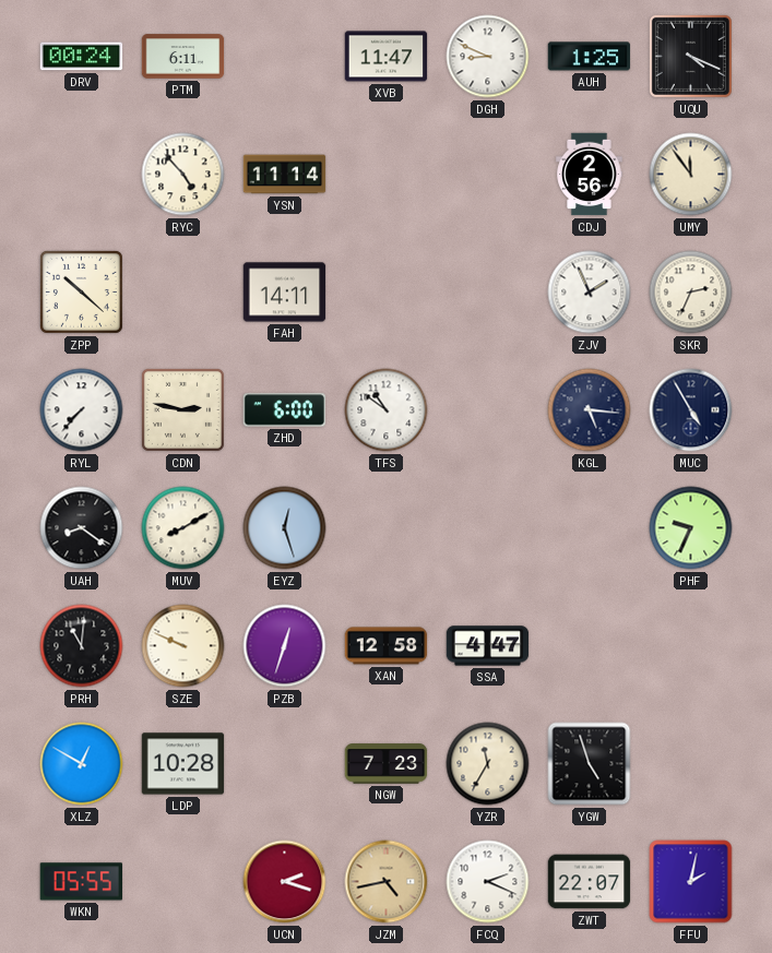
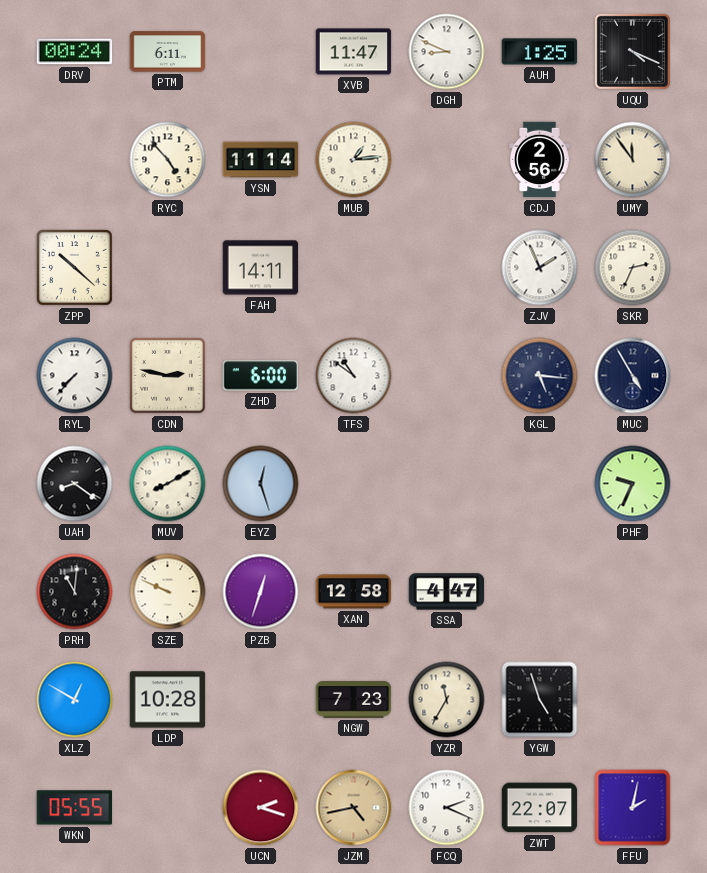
MUB: none -> 1:14
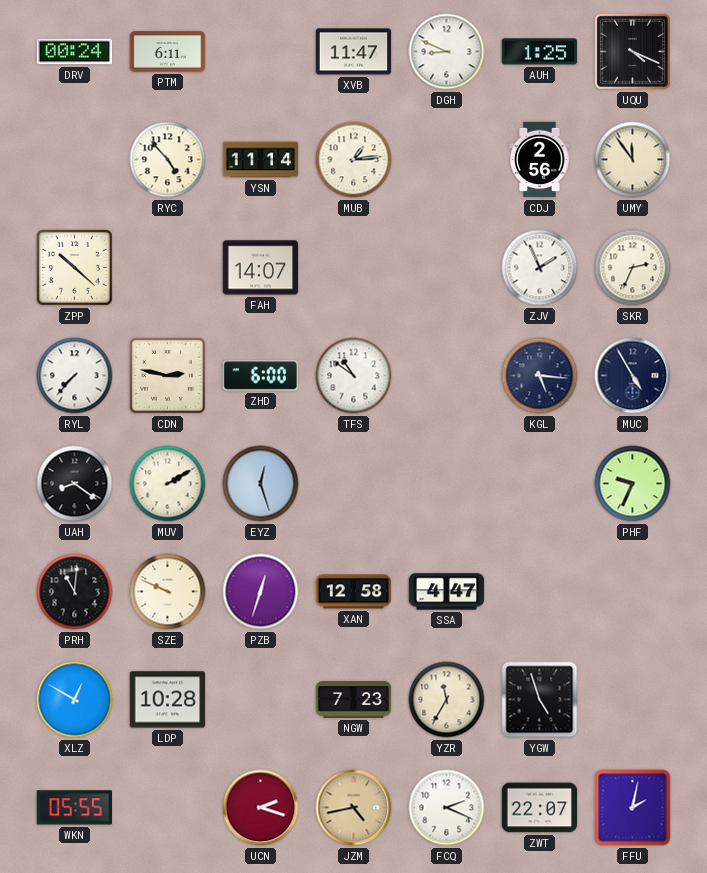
FAH: 14:11 -> 14:07
MUV: 8:10 -> 2:10
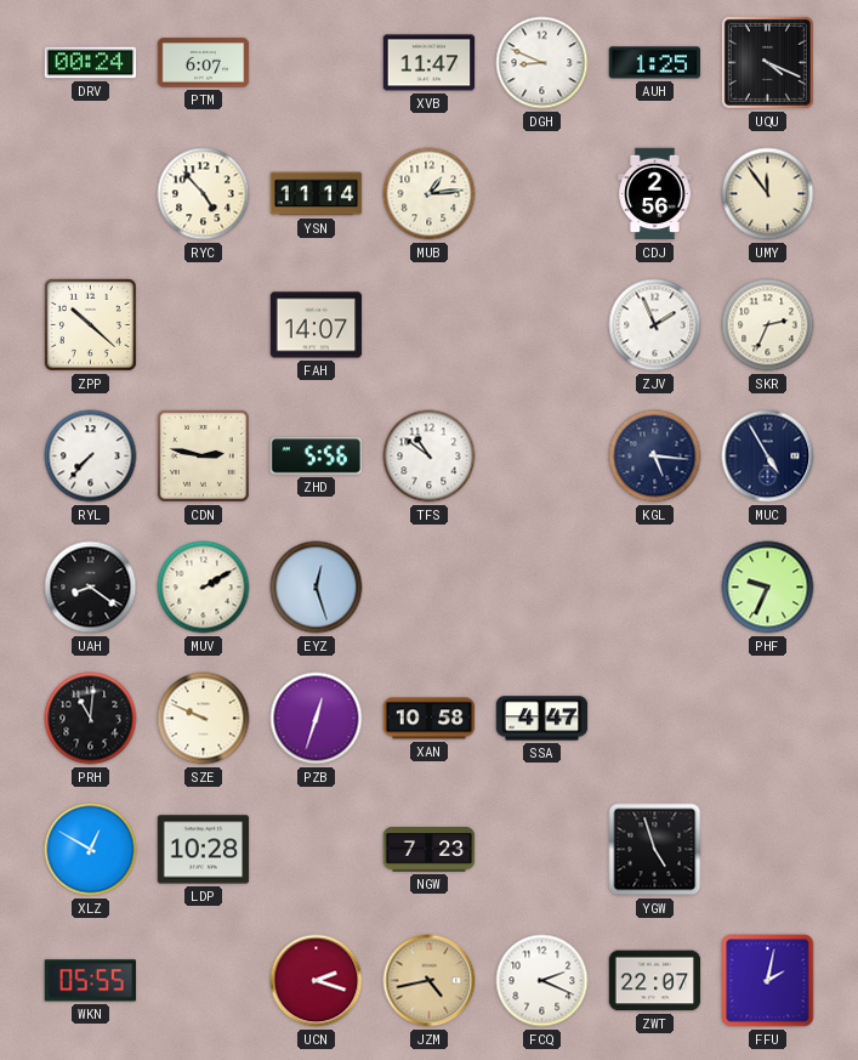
PTM: 6:11 -> 6:07
ZHD: 6:00 -> 5:56
XAN: 12:58 -> 10:58
YZR: 11:35 -> none
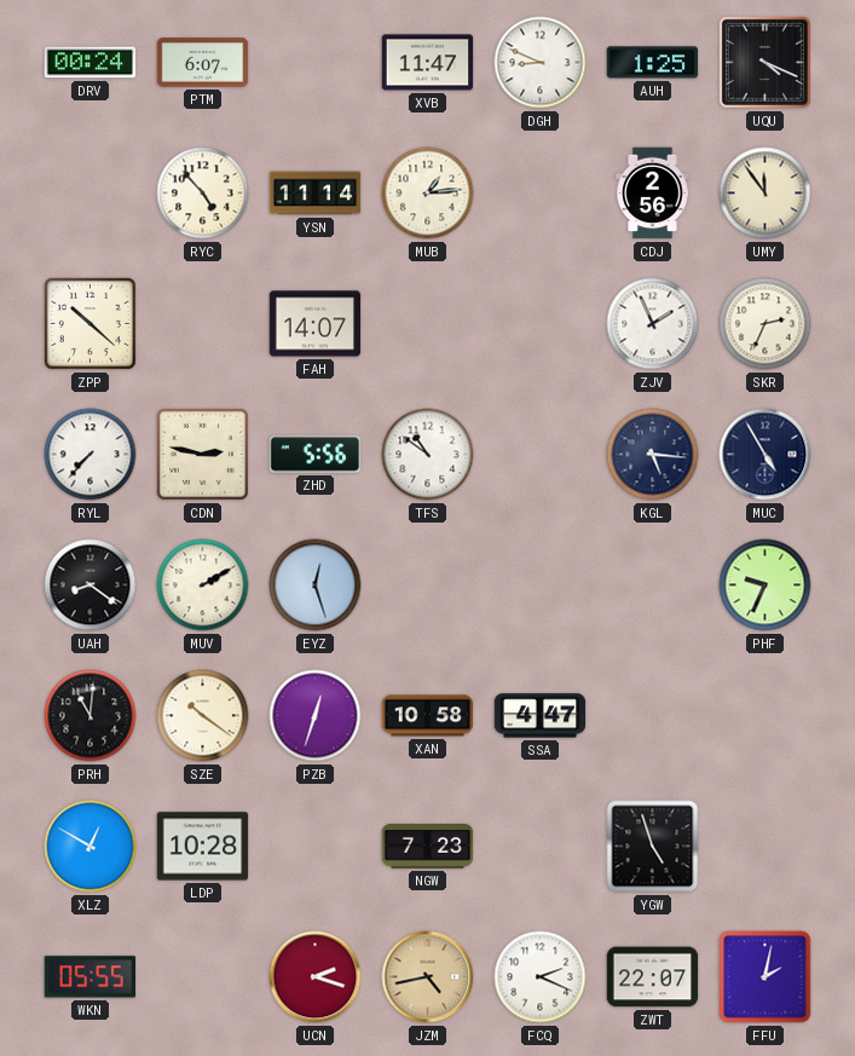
SZE: 9:49 -> 10:21
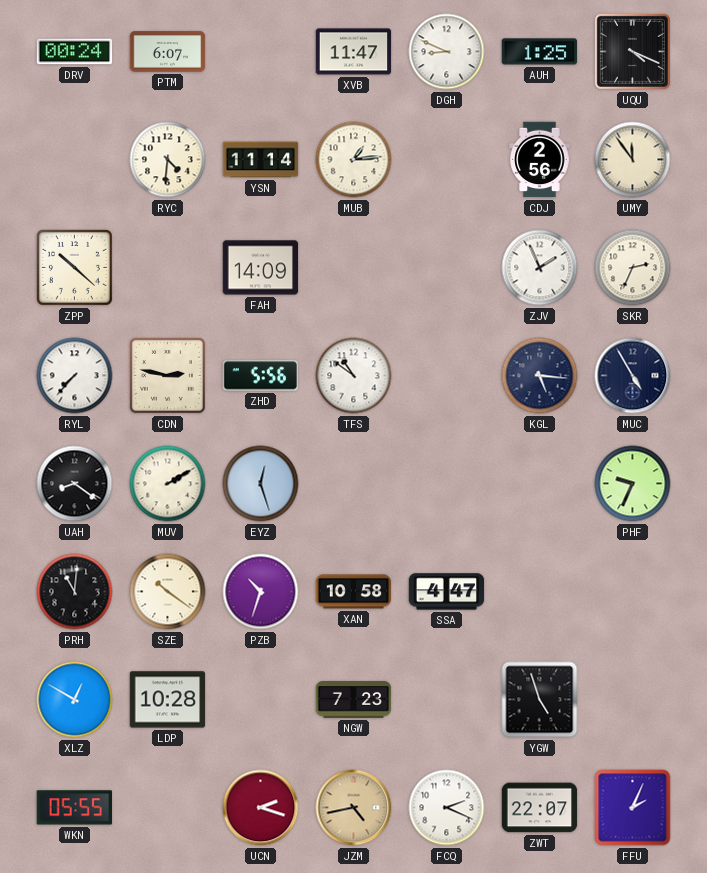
RYC: 4:53 -> 4:31
FAH: 14:07 -> 14:09
PZB: 12:33 -> 10:33
FFU: 2:02 -> 2:04
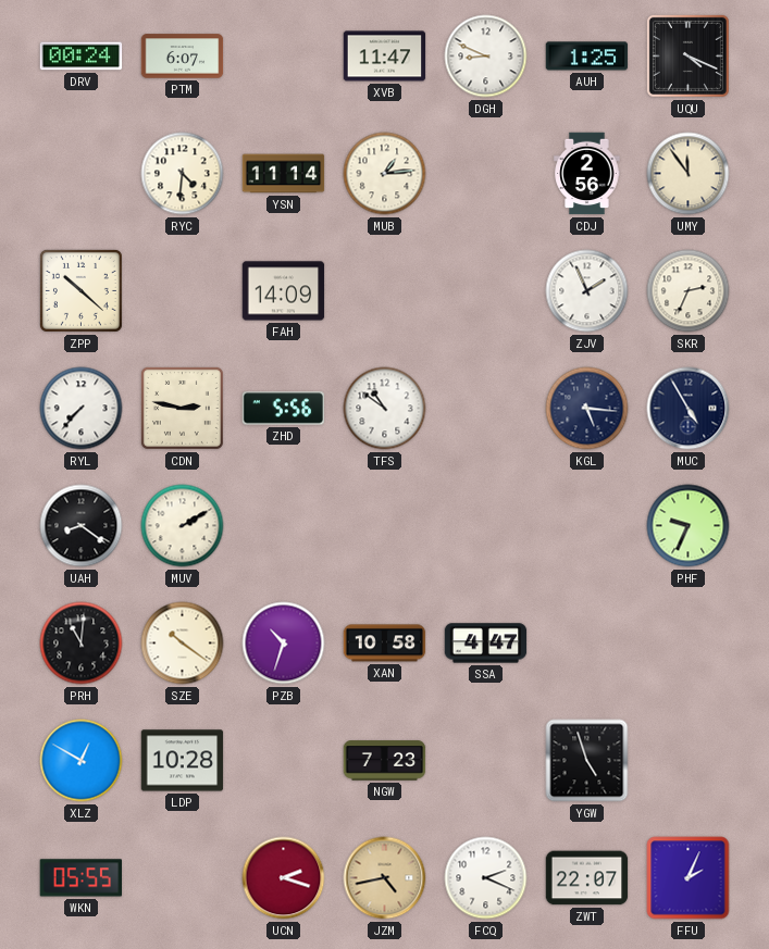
EYZ: 12:27 -> none
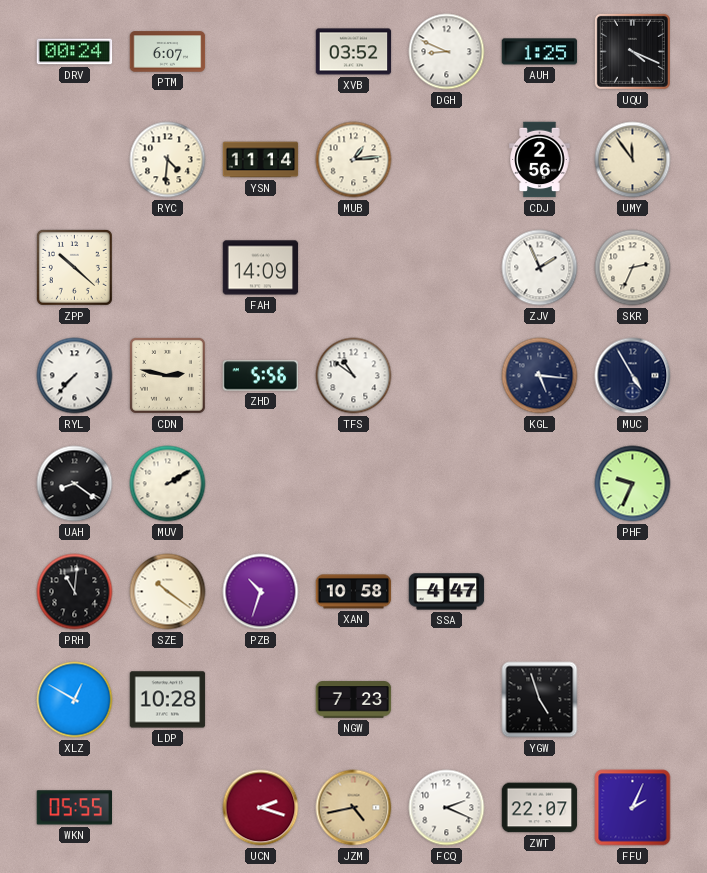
XVB: 11:47 -> 03:52
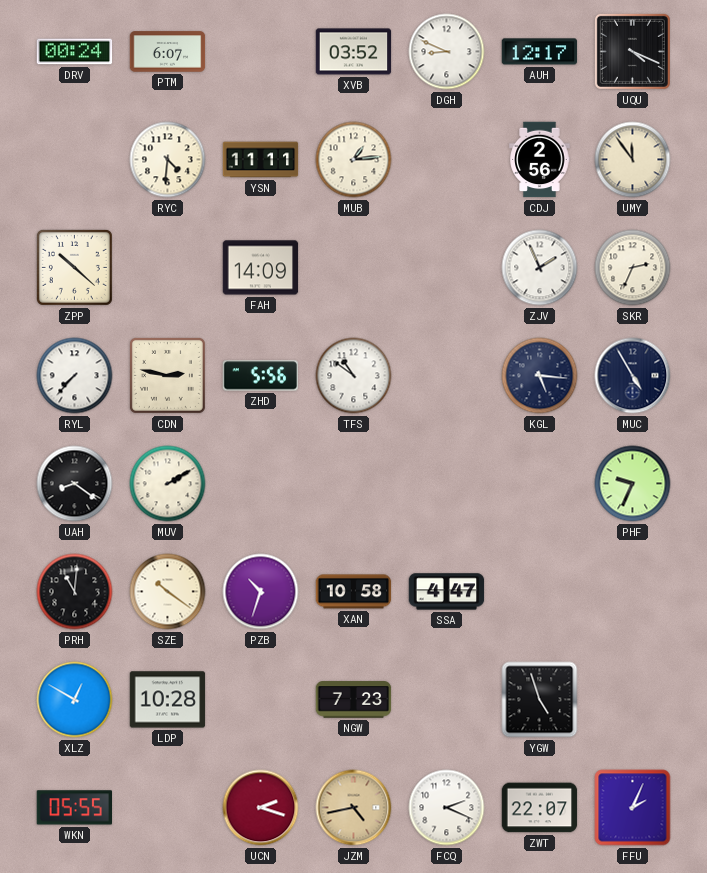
AUH: 1:25 -> 12:17
YSN: 11:14 -> 11:11
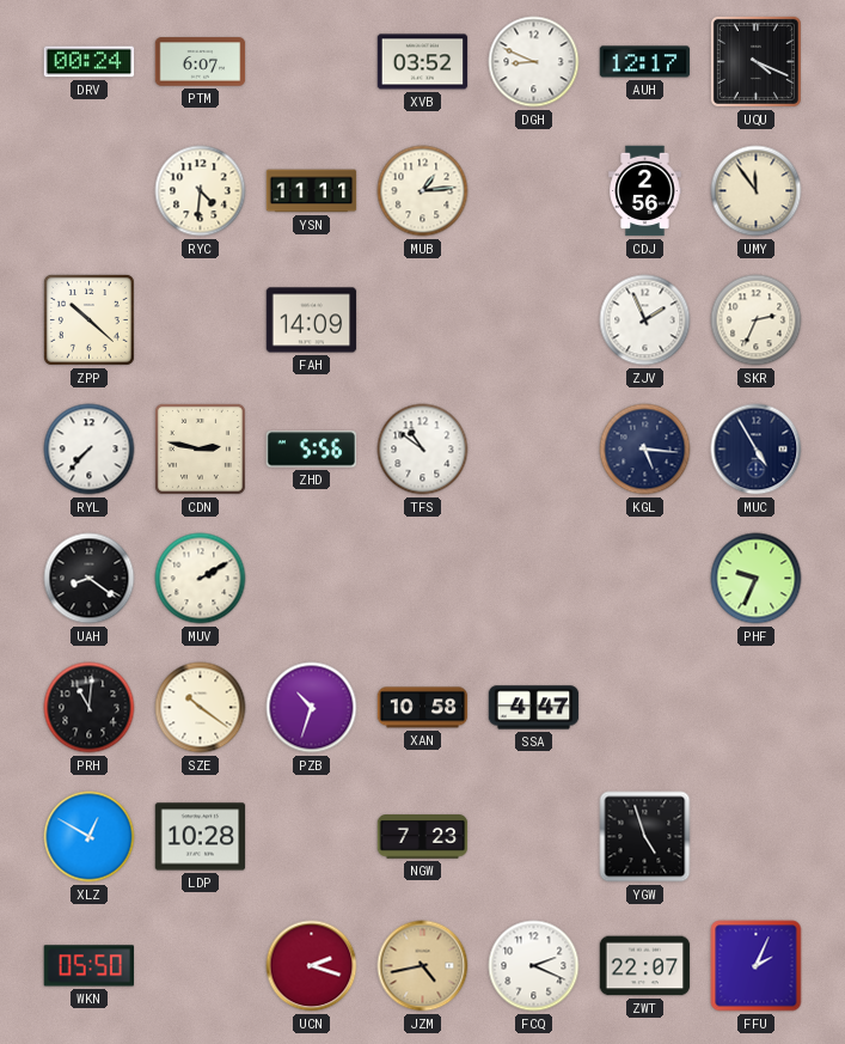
WKN: 05:55 -> 05:50
